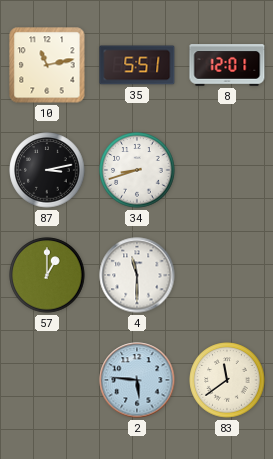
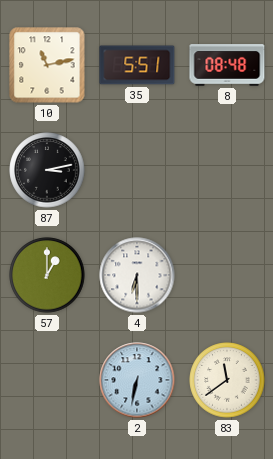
8: 12:01 -> 08:48
34: 8:42 -> none
4: 11:30 -> 6:30
2: 5:46 -> 6:32
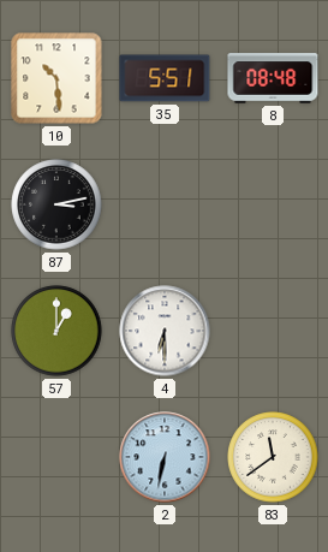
10: 11:13 -> 10:29
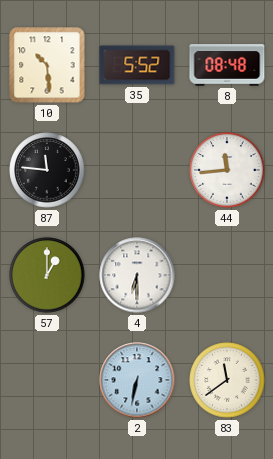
35: 5:51 -> 5:52
87: 3:13 -> 11:46
44: none -> 11:44
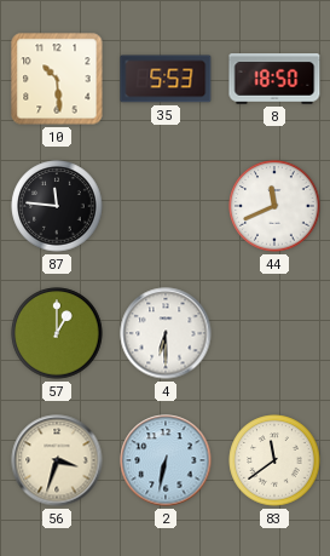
35: 5:52 -> 5:53
8: 08:48 -> 18:50
44: 11:44 -> 11:41
56: none -> 3:33
